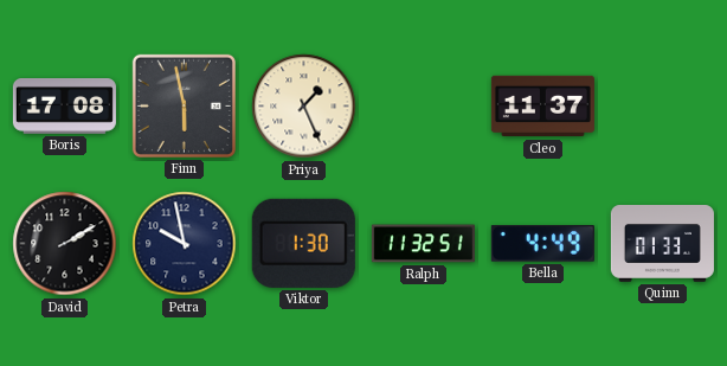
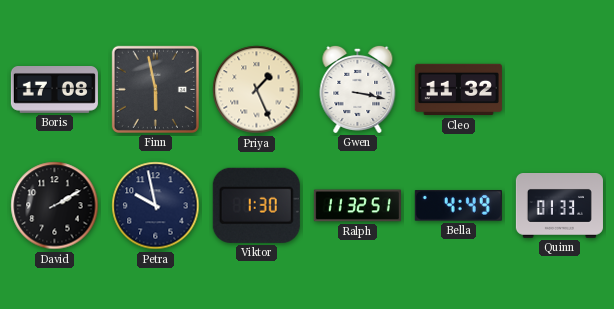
Gwen: none -> 3:17
Cleo: 11:37 -> 11:32
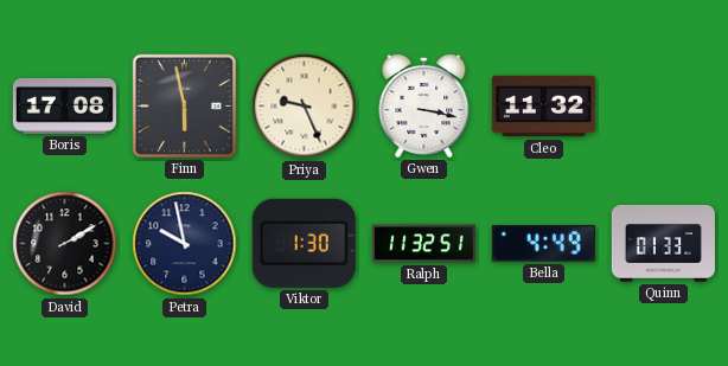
Priya: 1:26 -> 9:26
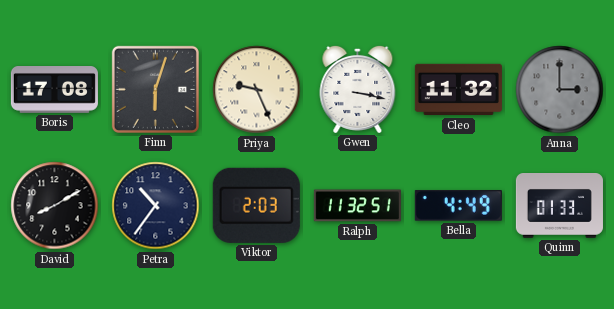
Finn: 5:58 -> 6:03
Anna: none -> 3:00
David: 2:10 -> 8:10
Petra: 9:58 -> 10:36
Viktor: 1:30 -> 2:03
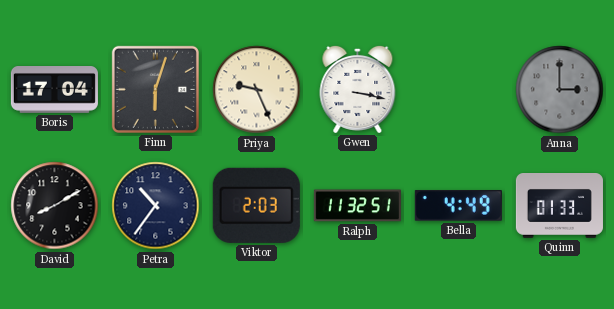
Boris: 17:08 -> 17:04
Cleo: 11:32 -> none
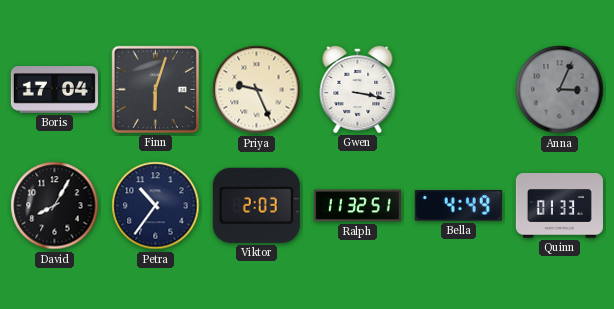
Anna: 3:00 -> 3:04
David: 8:10 -> 8:05
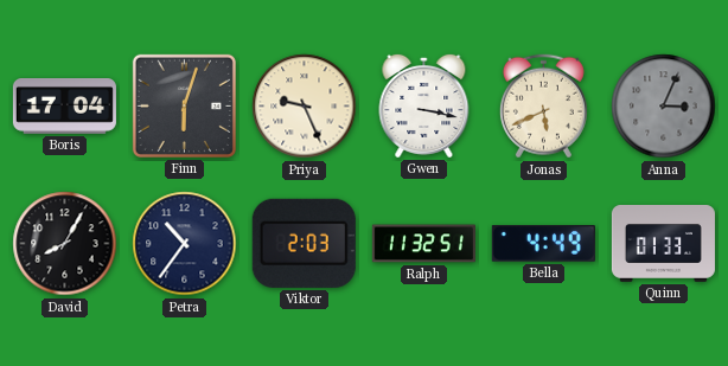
Jonas: none -> 5:41
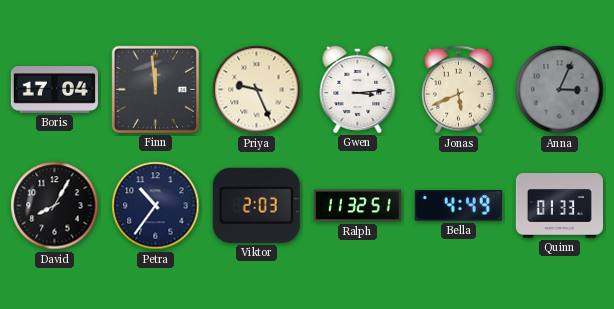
Finn: 6:03 -> 11:59
Gwen: 3:17 -> 3:14
